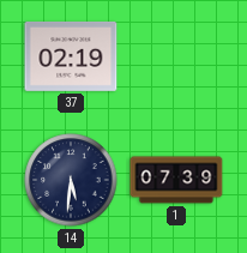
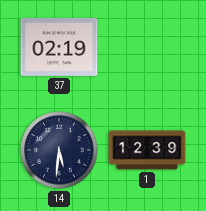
1: 07:39 -> 12:39
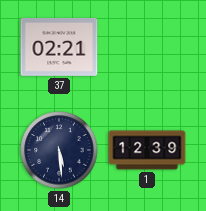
37: 02:19 -> 02:21
14: 5:31 -> 5:29
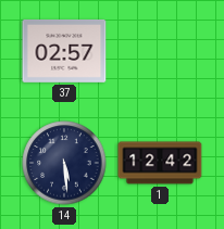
37: 02:21 -> 02:57
1: 12:39 -> 12:42
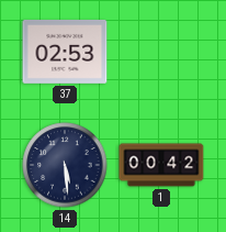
37: 02:57 -> 02:53
1: 12:42 -> 00:42
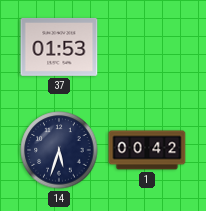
37: 02:53 -> 01:53
14: 5:29 -> 5:33
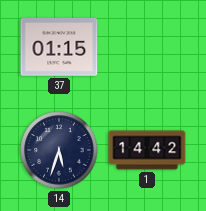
37: 01:53 -> 01:15
1: 00:42 -> 14:42
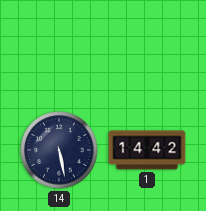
37: 01:15 -> none
14: 5:33 -> 5:28
